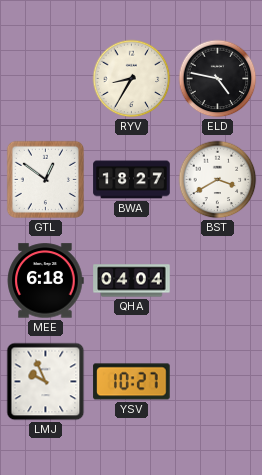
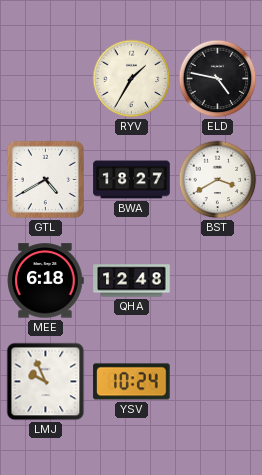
RYV: 8:35 -> 1:35
GTL: 12:51 -> 4:40
QHA: 04:04 -> 12:48
YSV: 10:27 -> 10:24
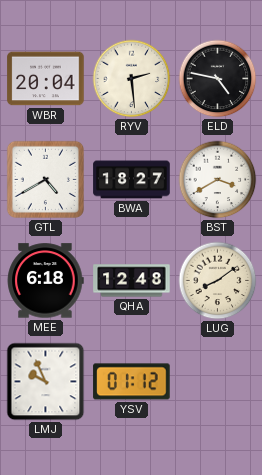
WBR: none -> 20:04
RYV: 1:35 -> 2:29
LUG: none -> 8:09
YSV: 10:24 -> 01:12
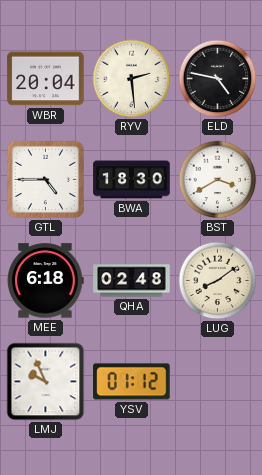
GTL: 4:40 -> 4:45
BWA: 18:27 -> 18:30
QHA: 12:48 -> 02:48
